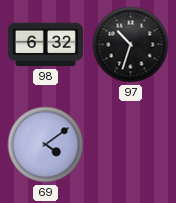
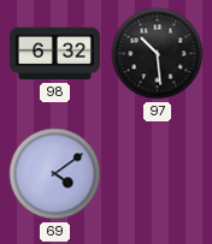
97: 10:33 -> 10:29
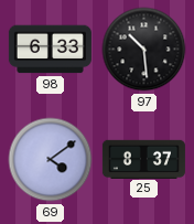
98: 6:32 -> 6:33
25: none -> 8:37
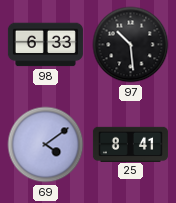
25: 8:37 -> 8:41
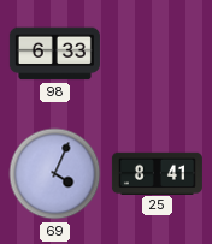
97: 10:29 -> none
69: 4:09 -> 4:04
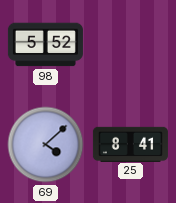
98: 6:33 -> 5:52
69: 4:04 -> 4:08
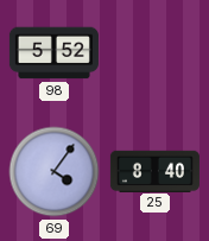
69: 4:08 -> 4:06
25: 8:41 -> 8:40
